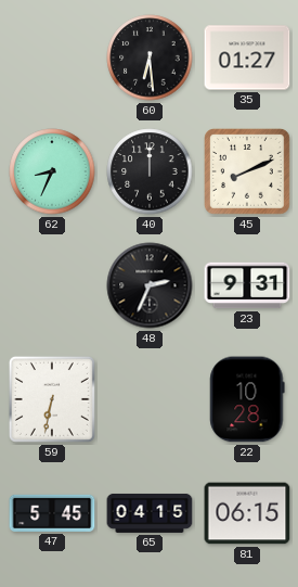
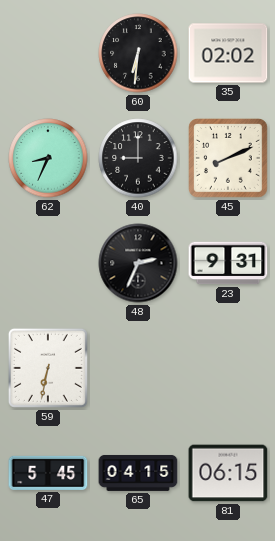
60: 6:29 -> 6:31
35: 01:27 -> 02:02
40: 12:00 -> 9:00
22: 10:28 -> none
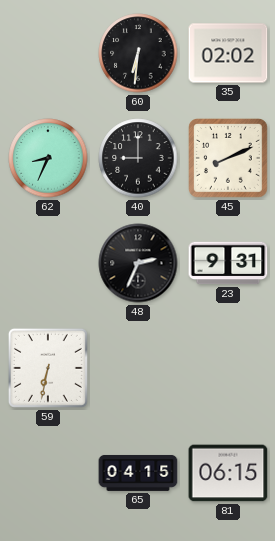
47: 5:45 -> none
